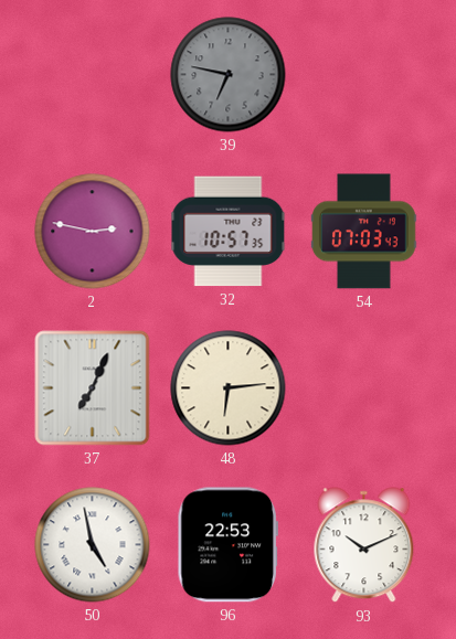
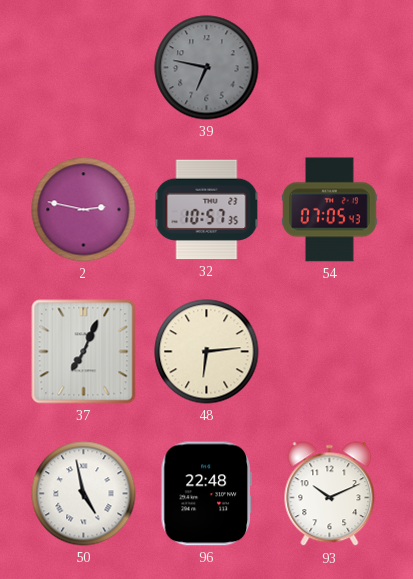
54: 07:03 -> 07:05
96: 22:53 -> 22:48
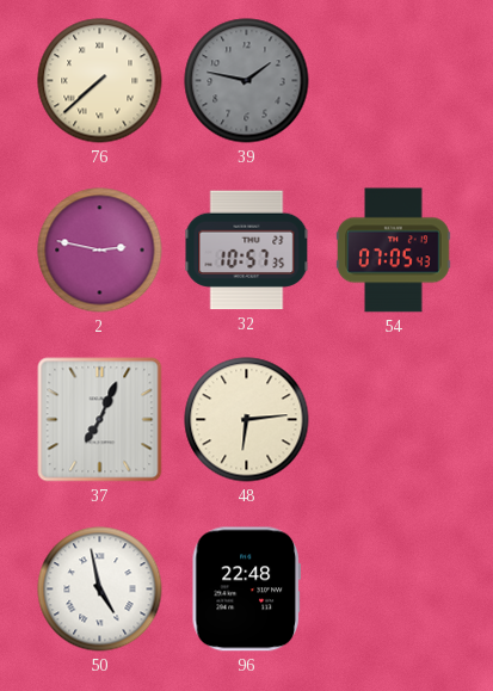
76: none -> 7:38
39: 6:47 -> 1:47
93: 10:11 -> none
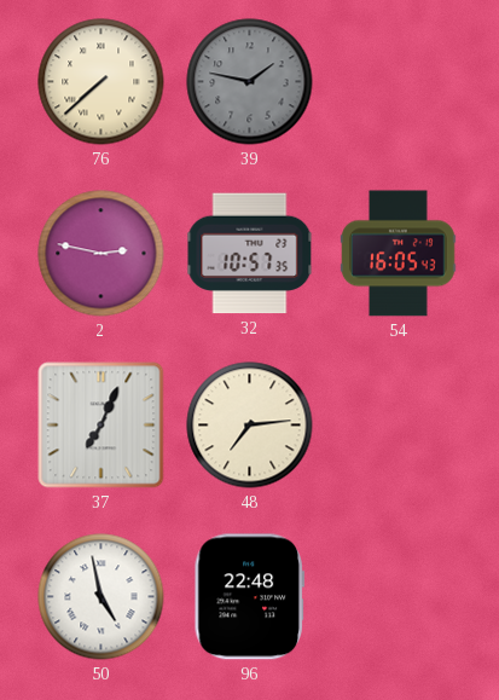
54: 07:05 -> 16:05
48: 6:14 -> 7:14
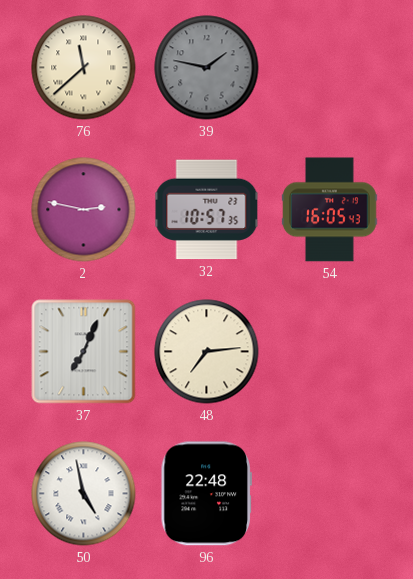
76: 7:38 -> 11:38
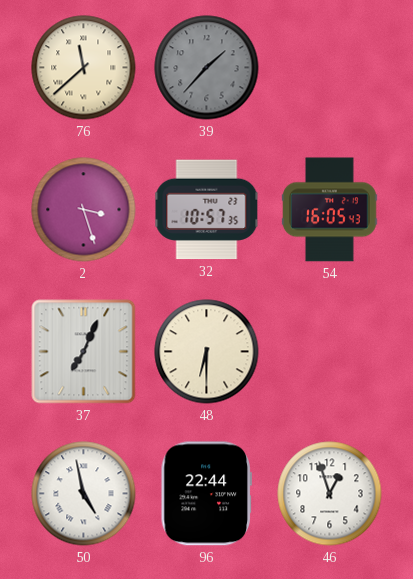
39: 1:47 -> 1:37
2: 2:47 -> 3:27
48: 7:14 -> 6:30
96: 22:48 -> 22:44
46: none -> 12:57
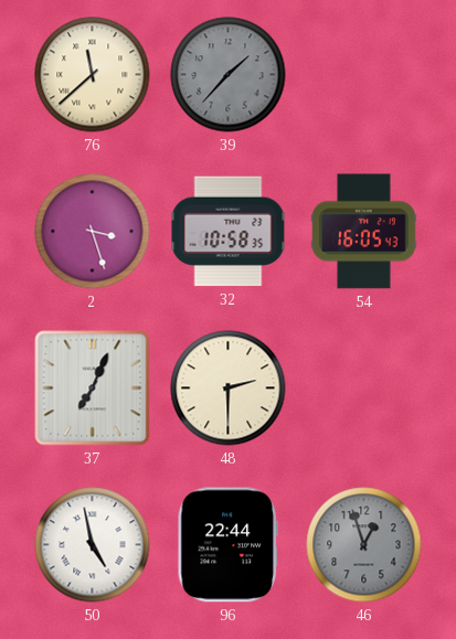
32: 10:57 -> 10:58
48: 6:30 -> 2:30
46 dial: white -> grey
